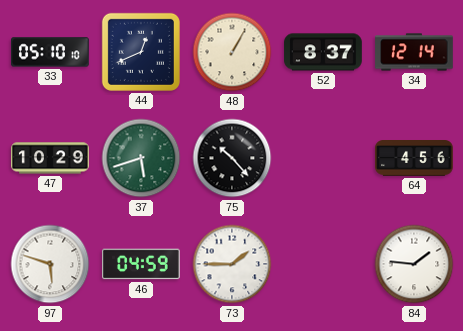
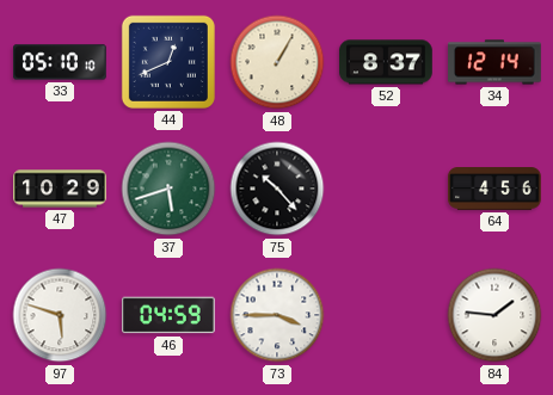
73: 1:45 -> 3:45
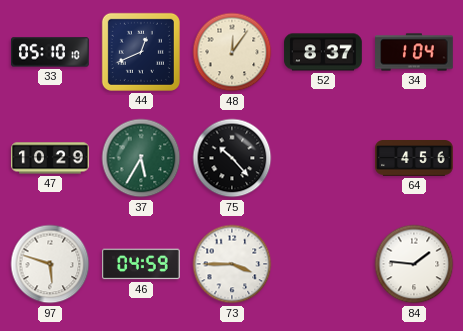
48: 1:05 -> 12:06
34: 12:14 -> 1:04
37: 5:42 -> 5:35
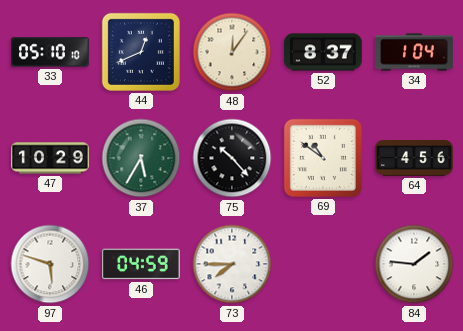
69: none -> 10:51
73: 3:45 -> 7:45
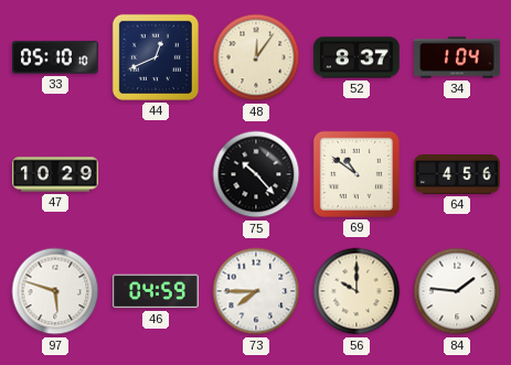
37: 5:35 -> none
56: none -> 10:00
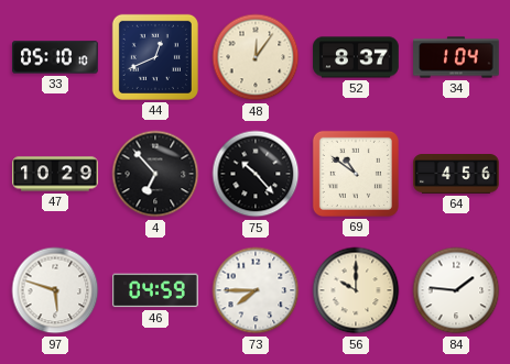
4: none -> 6:53
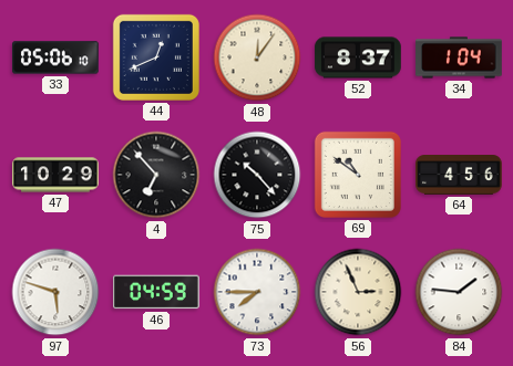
33: 05:10 -> 05:06
56: 10:00 -> 2:56
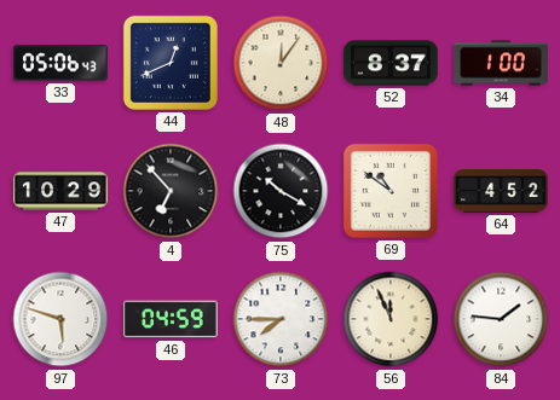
33: 05:06:10 -> 05:06:43
34: 1:04 -> 1:00
75: 10:23 -> 10:20
64: 4:56 -> 4:52
56: 2:56 -> 11:56
